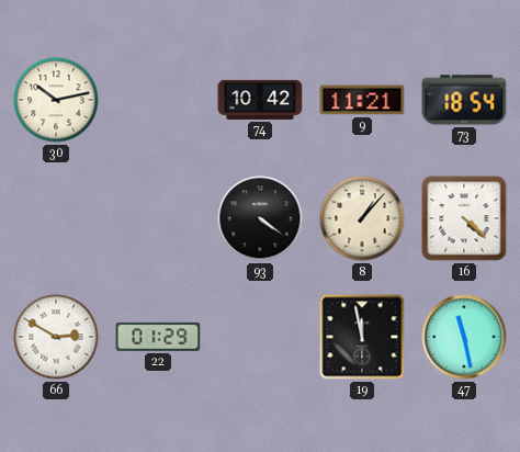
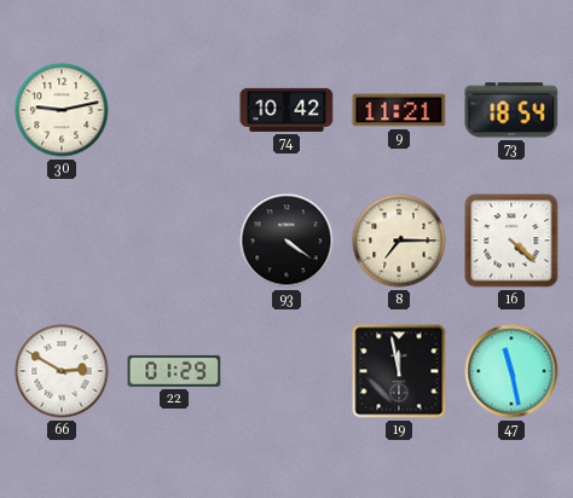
30: 10:13 -> 9:13
8: 1:07 -> 7:15
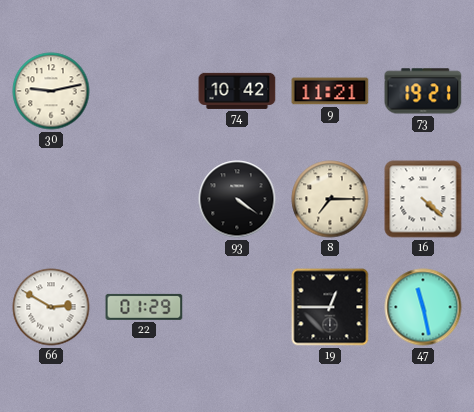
73: 18:54 -> 19:21
19: 11:58 -> 12:45
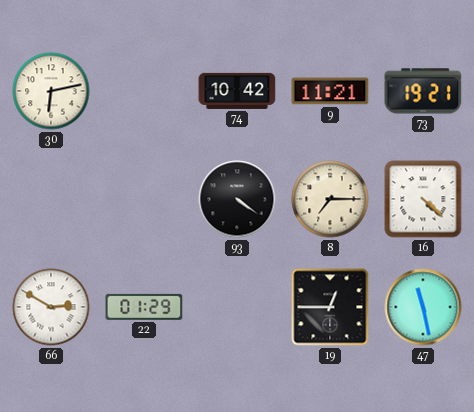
30: 9:13 -> 6:13
